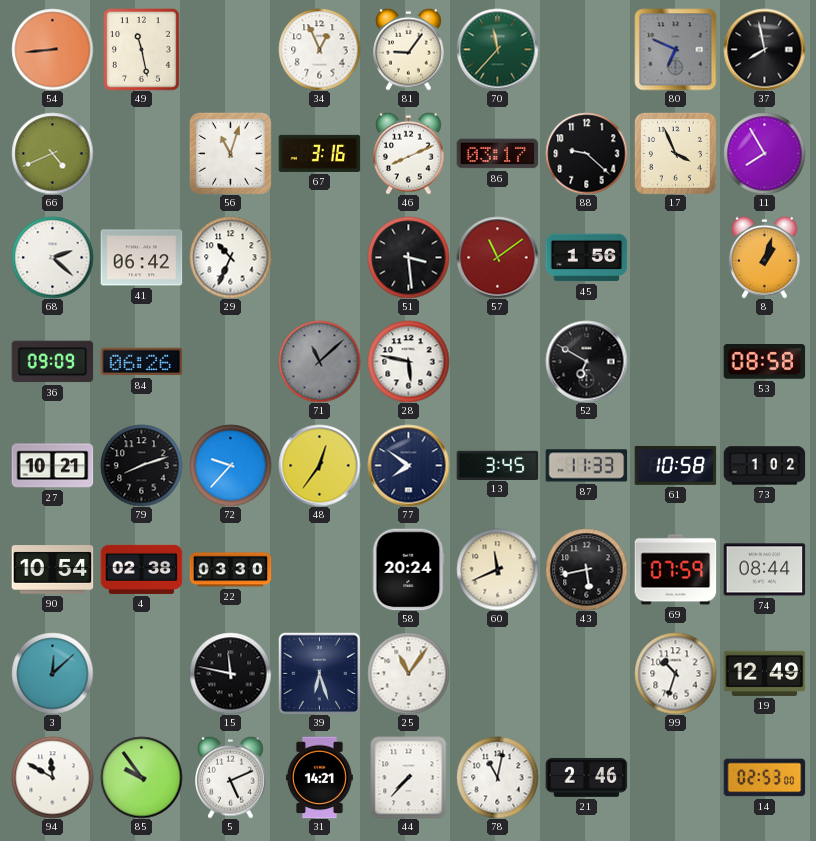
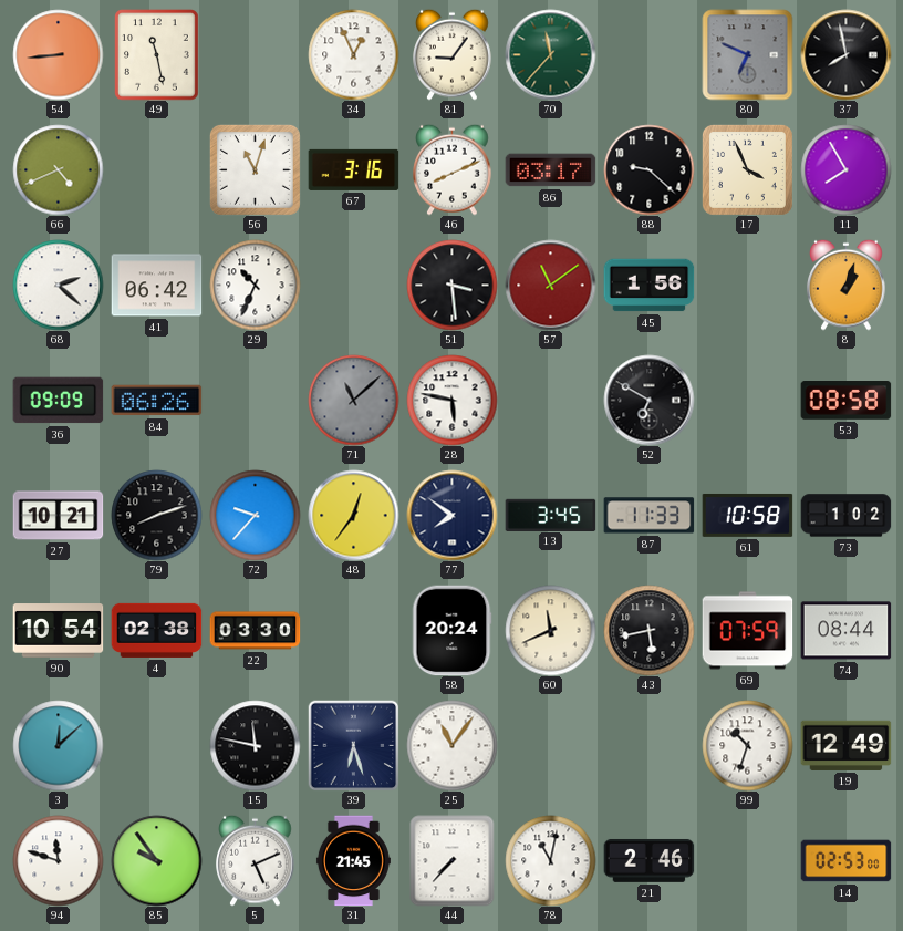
94: 11:50 -> 11:48
31: 14:21 -> 21:45
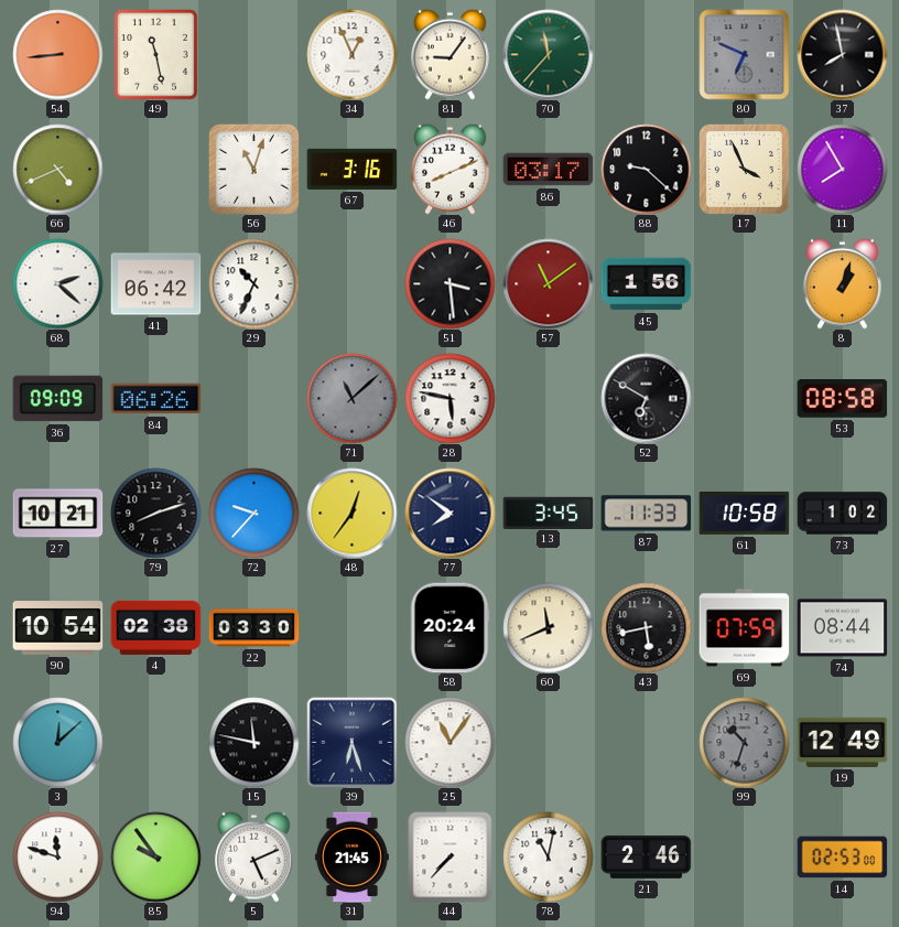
99 dial: white -> grey
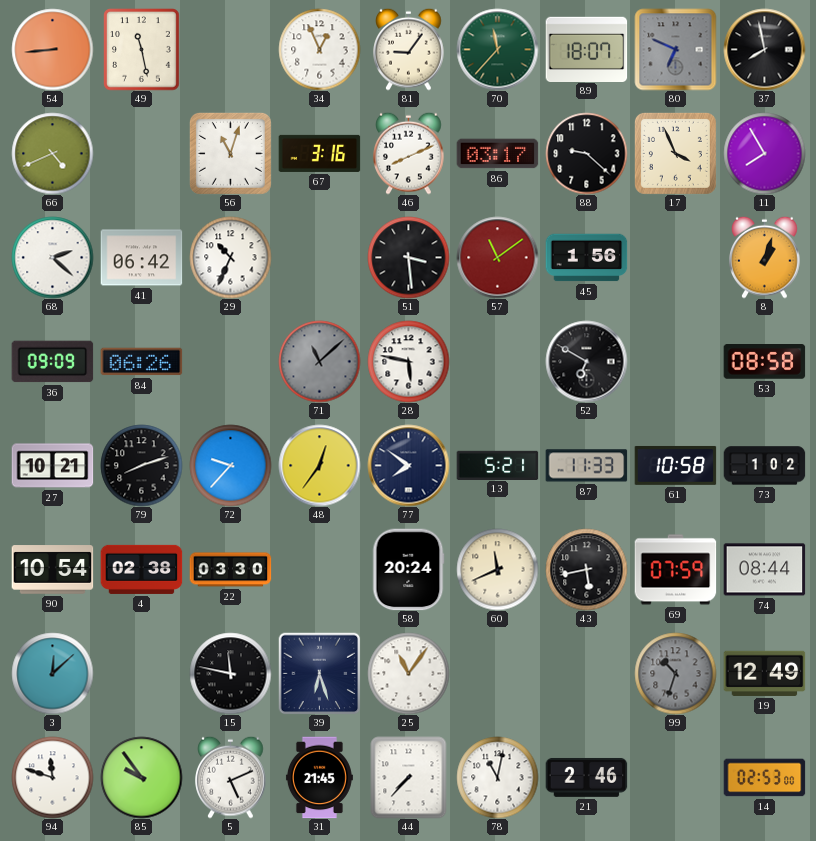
89: none -> 18:07
13: 3:45 -> 5:21
